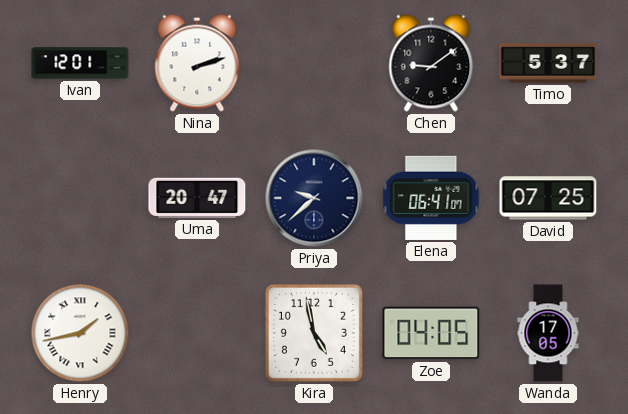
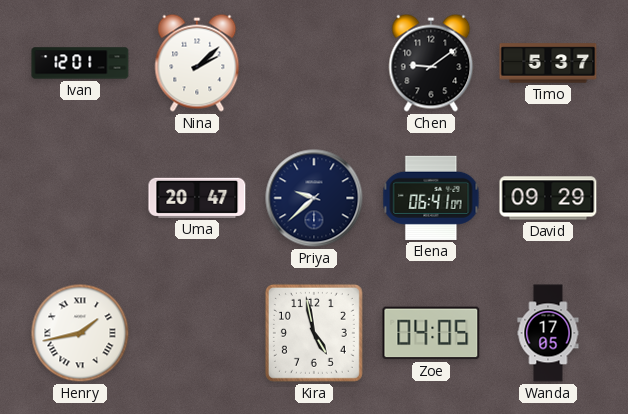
Nina: 2:12 -> 2:08
David: 07:25 -> 09:29
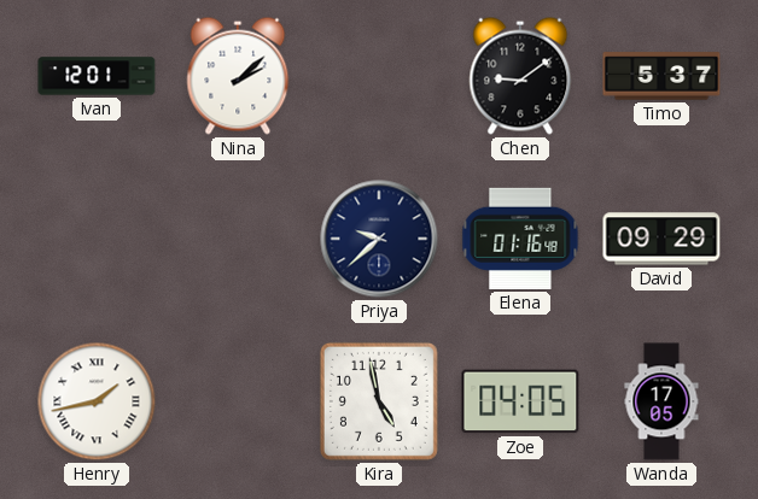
Uma: 20:47 -> none
Elena: 06:41 -> 01:16
